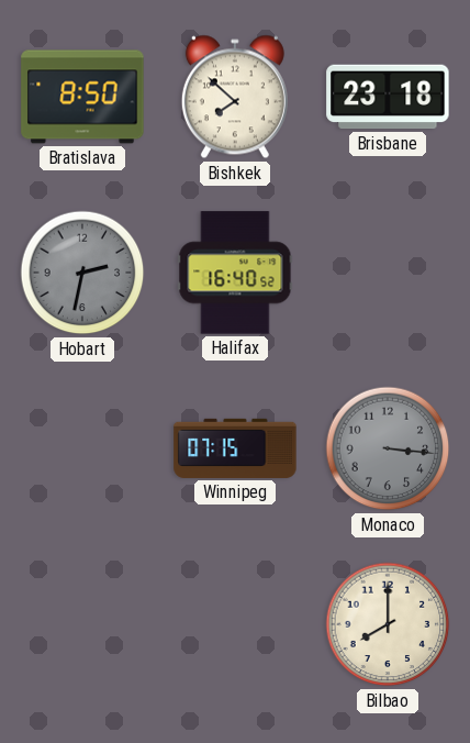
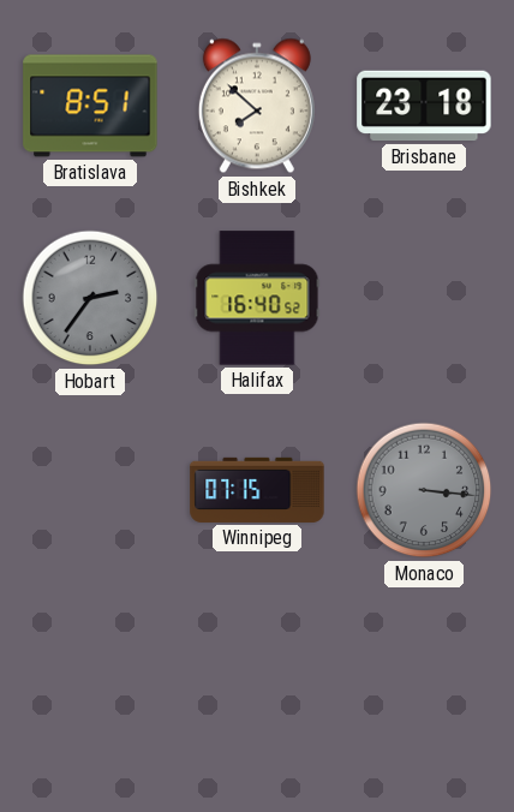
Bratislava: 8:50 -> 8:51
Hobart: 2:32 -> 2:36
Bilbao: 8:00 -> none
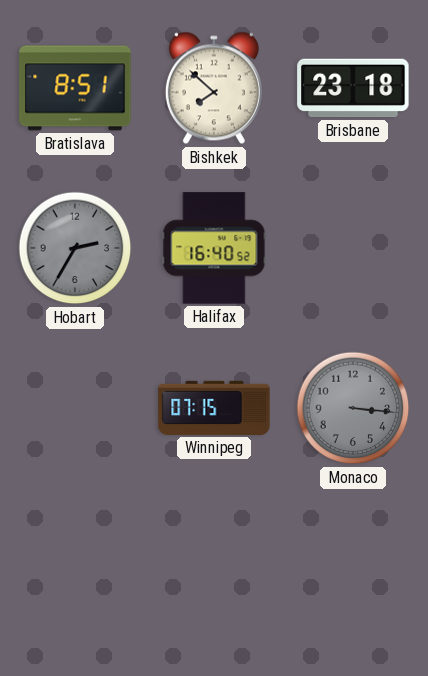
Hobart: 2:36 -> 2:35
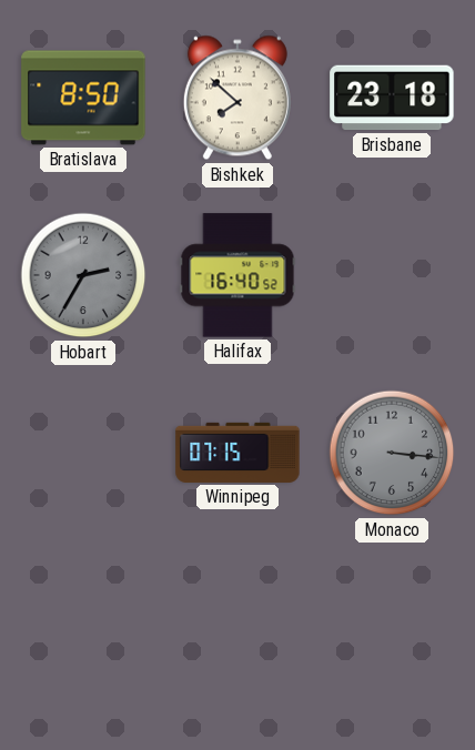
Bratislava: 8:51 -> 8:50
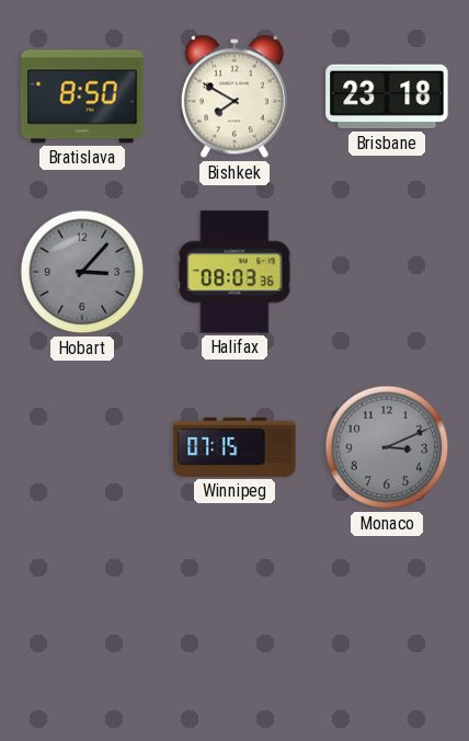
Bishkek: 7:52 -> 7:50
Hobart: 2:35 -> 3:07
Halifax: 16:40 -> 08:03
Monaco: 3:16 -> 3:11
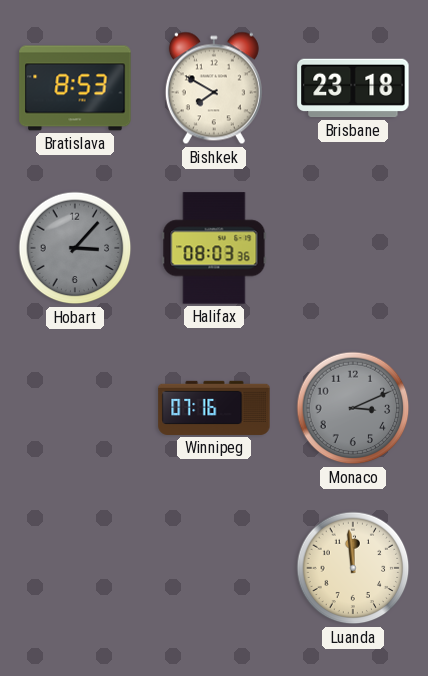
Bratislava: 8:50 -> 8:53
Winnipeg: 07:15 -> 07:16
Luanda: none -> 11:59
